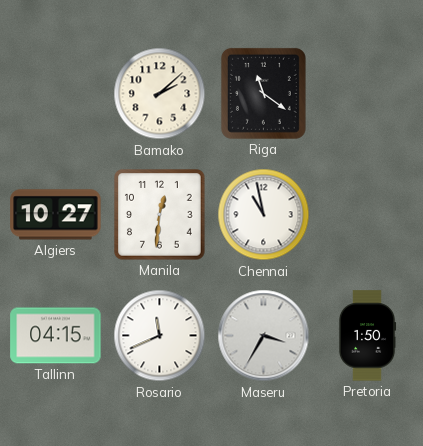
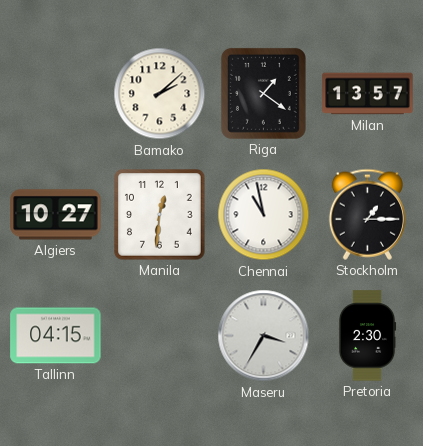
Riga: 11:21 -> 1:21
Milan: none -> 13:57
Stockholm: none -> 1:15
Rosario: 11:41 -> none
Pretoria: 1:50 -> 2:30
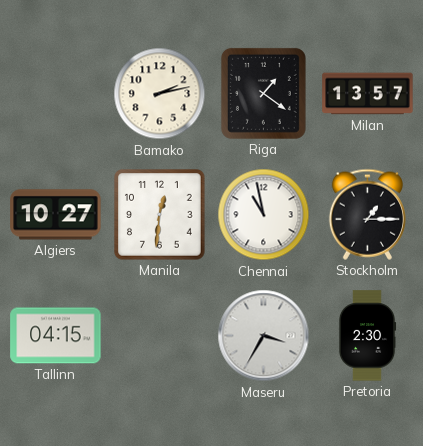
Bamako: 2:08 -> 2:13
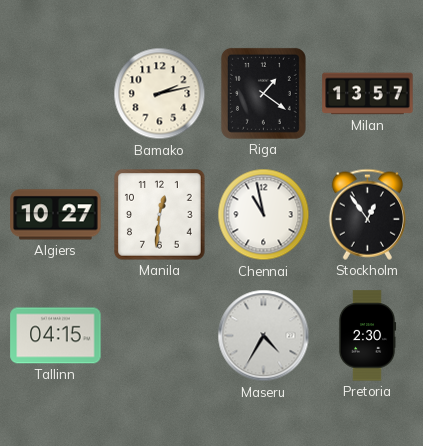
Stockholm: 1:15 -> 12:54
Maseru: 3:35 -> 4:35
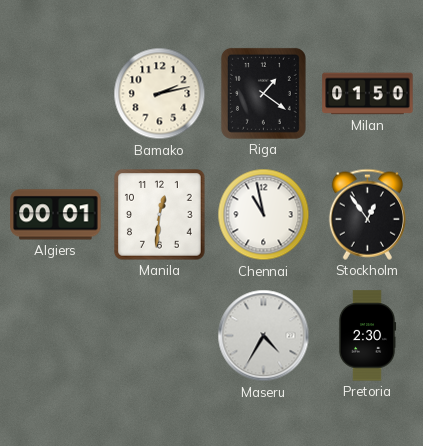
Milan: 13:57 -> 01:50
Algiers: 10:27 -> 00:01
Tallinn: 04:15 -> none
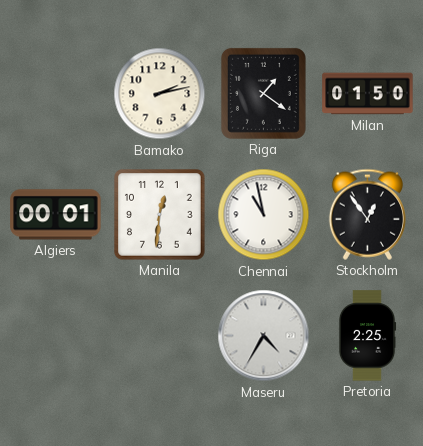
Pretoria: 2:30 -> 2:25
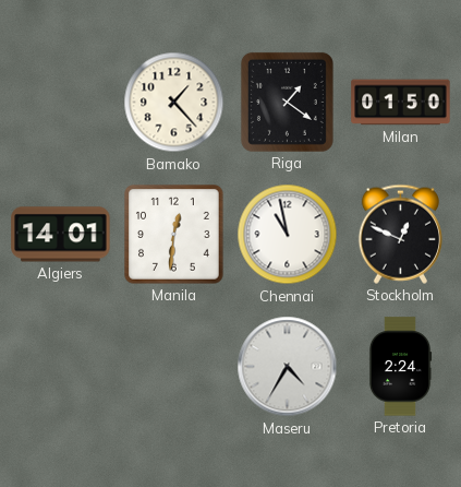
Bamako: 2:13 -> 1:23
Algiers: 00:01 -> 14:01
Stockholm: 12:54 -> 12:49
Pretoria: 2:25 -> 2:24
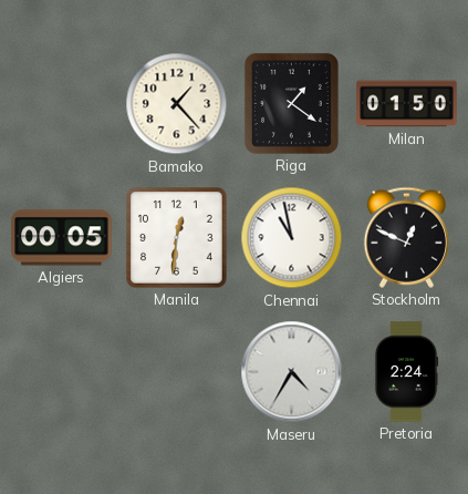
Algiers: 14:01 -> 00:05
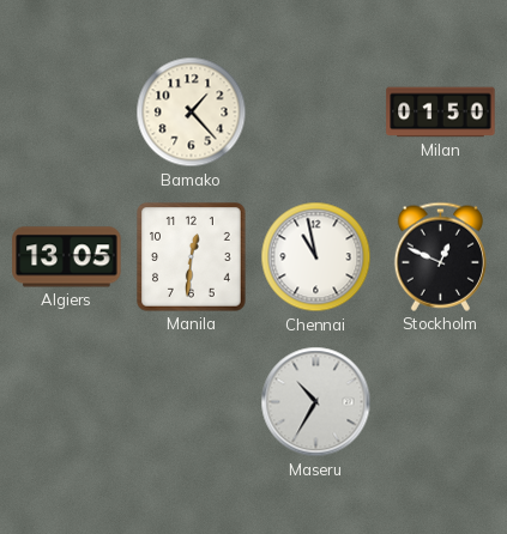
Riga: 1:21 -> none
Algiers: 00:05 -> 13:05
Maseru: 4:35 -> 10:35
Pretoria: 2:24 -> none
